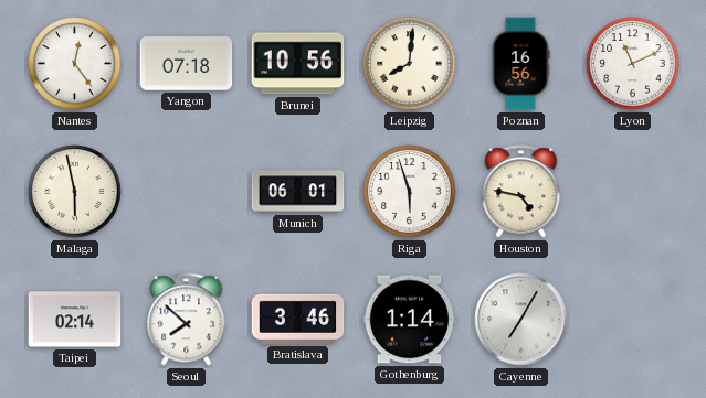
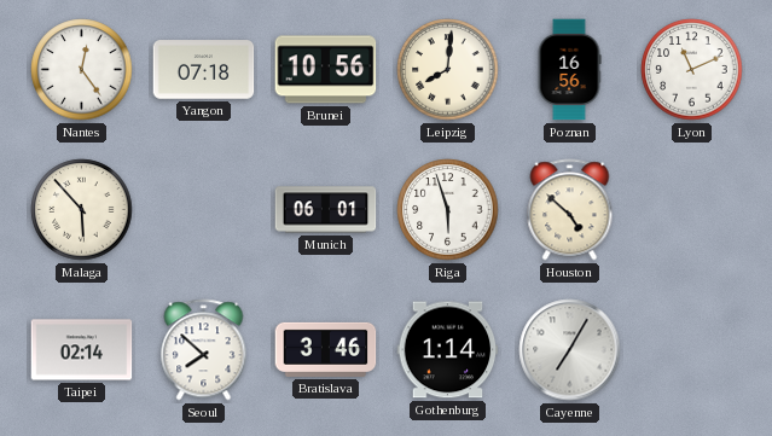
Malaga: 5:58 -> 5:53
Houston: 4:47 -> 4:52
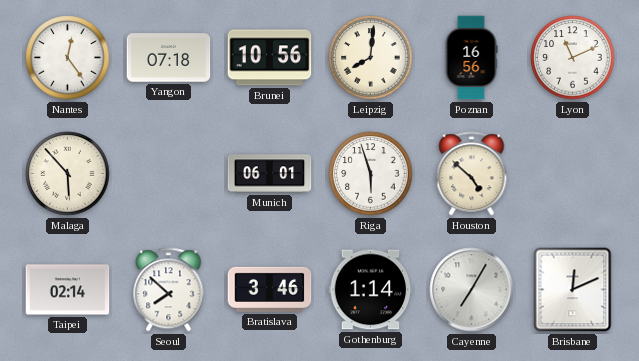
Brisbane: none -> 12:11
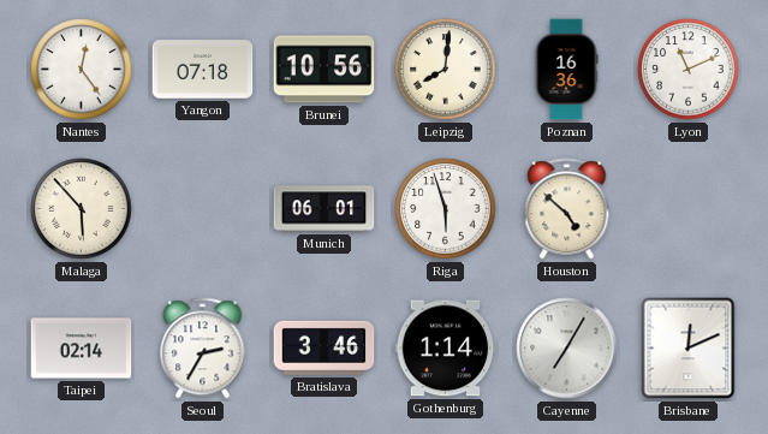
Poznan: 16:56 -> 16:36
Seoul: 7:52 -> 2:35
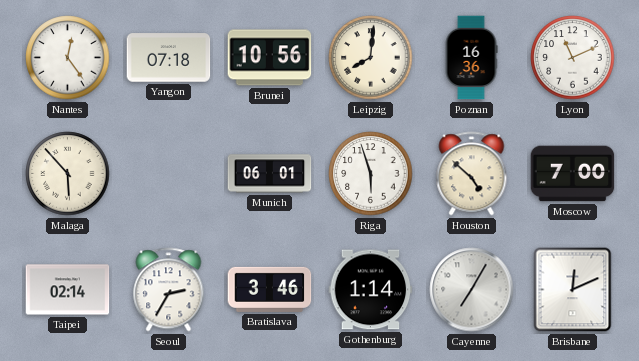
Moscow: none -> 7:00
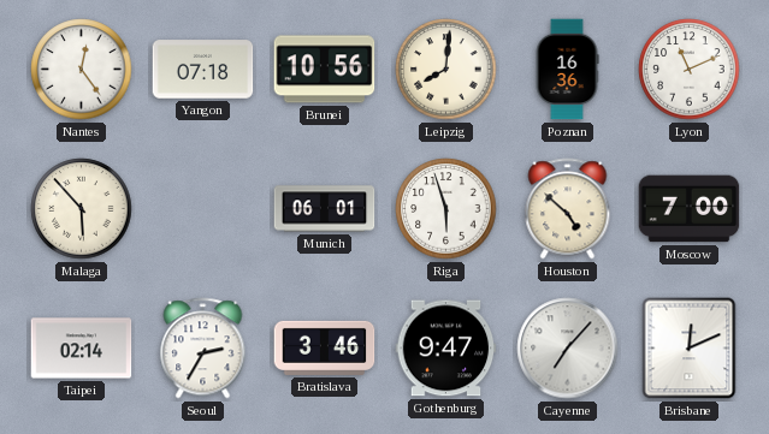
Gothenburg: 1:14 -> 9:47
Cayenne: 7:05 -> 7:07
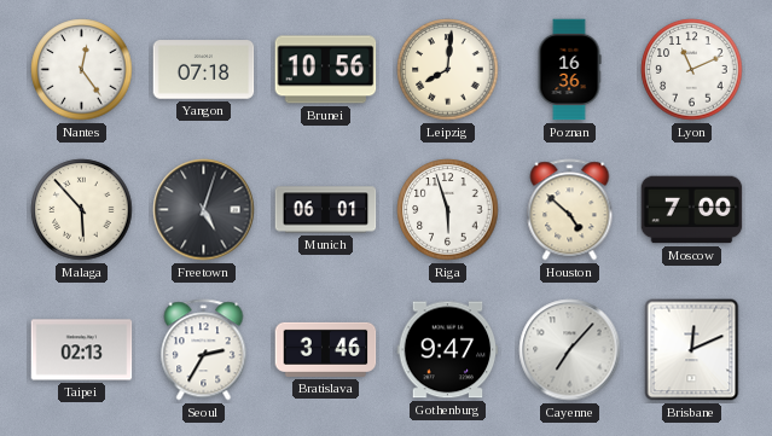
Freetown: none -> 5:03
Taipei: 02:14 -> 02:13
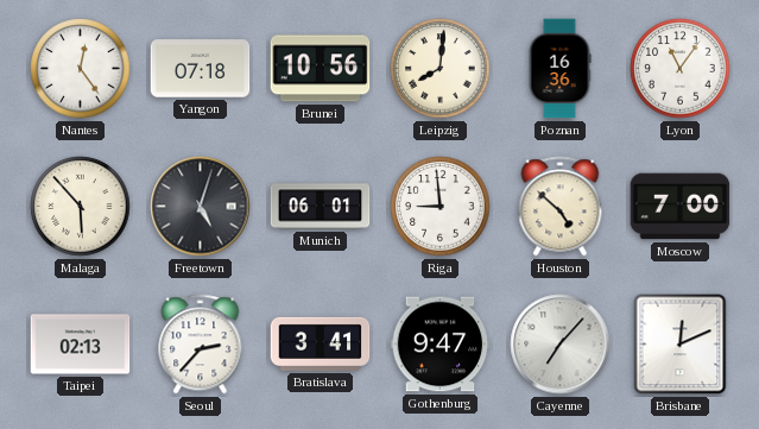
Lyon: 11:11 -> 11:06
Riga: 5:57 -> 8:59
Seoul: 2:35 -> 2:37
Bratislava: 3:46 -> 3:41
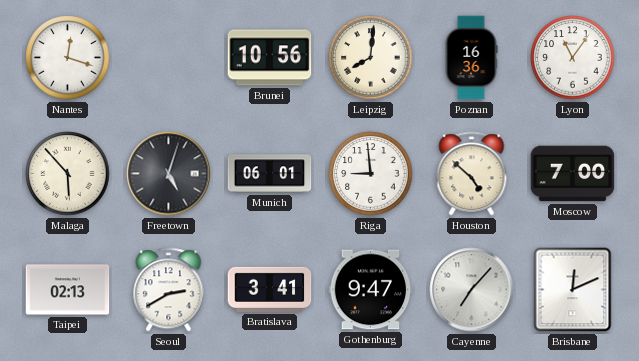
Nantes: 12:24 -> 12:18
Yangon: 07:18 -> none
Seoul: 2:37 -> 2:40
